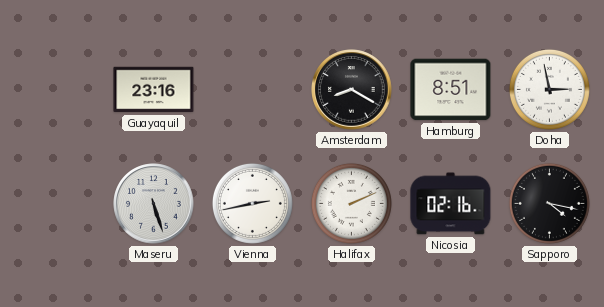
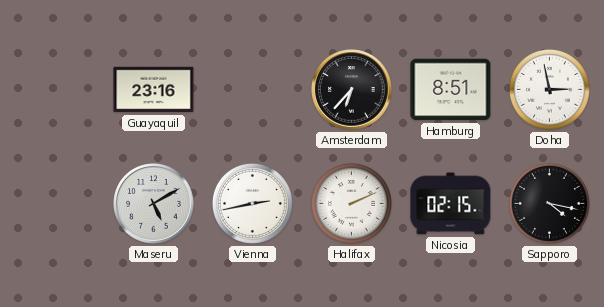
Amsterdam: 8:20 -> 6:37
Maseru: 5:27 -> 5:10
Nicosia: 02:16 -> 02:15
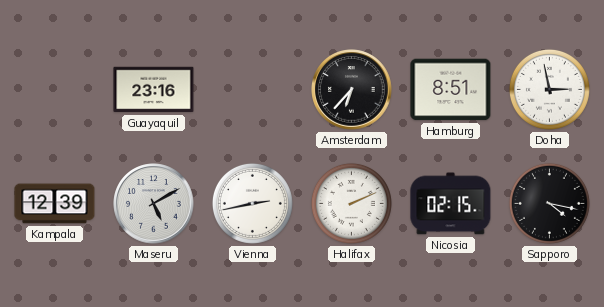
Kampala: none -> 12:39
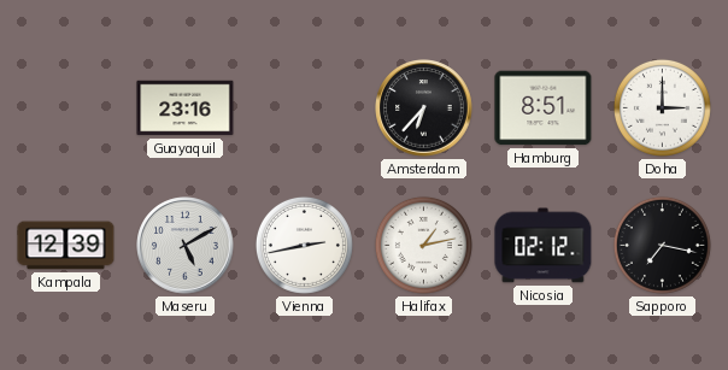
Doha: 2:58 -> 3:00
Halifax: 2:11 -> 1:13
Nicosia: 02:15 -> 02:12
Sapporo: 4:17 -> 7:17
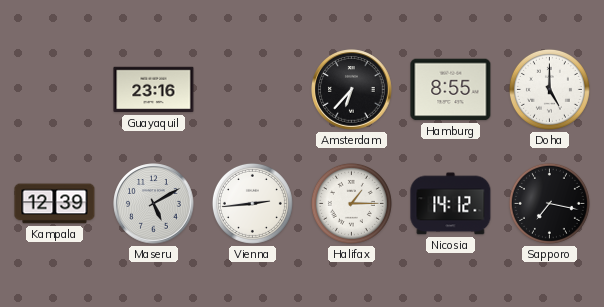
Hamburg: 8:51 -> 8:55
Doha: 3:00 -> 5:00
Vienna: 2:43 -> 2:44
Halifax: 1:13 -> 1:15
Nicosia: 02:12 -> 14:12
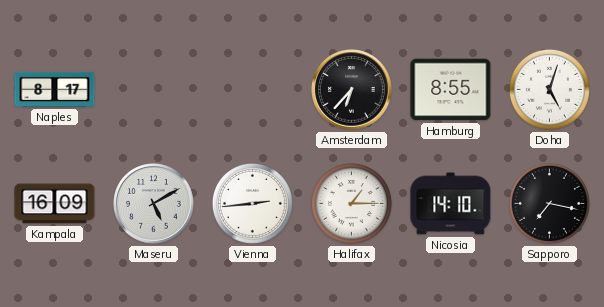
Naples: none -> 8:17
Guayaquil: 23:16 -> none
Doha: 5:00 -> 5:03
Kampala: 12:39 -> 16:09
Nicosia: 14:12 -> 14:10
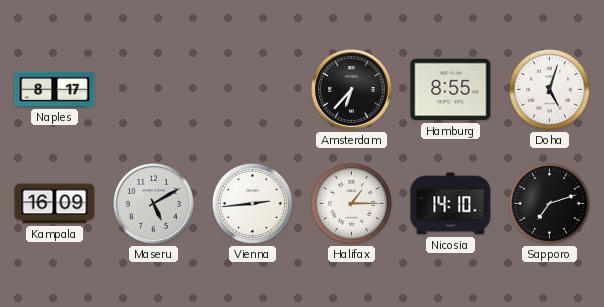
Sapporo: 7:17 -> 7:12
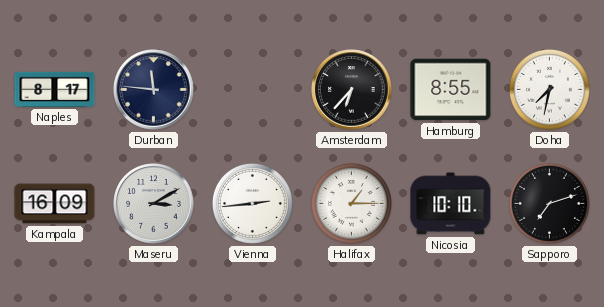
Durban: none -> 11:46
Doha: 5:03 -> 7:32
Maseru: 5:10 -> 3:10
Nicosia: 14:10 -> 10:10
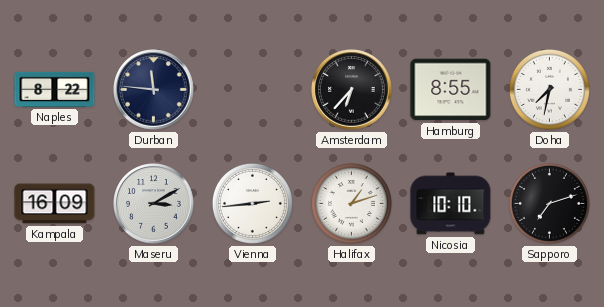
Naples: 8:17 -> 8:22
Halifax: 1:15 -> 1:12
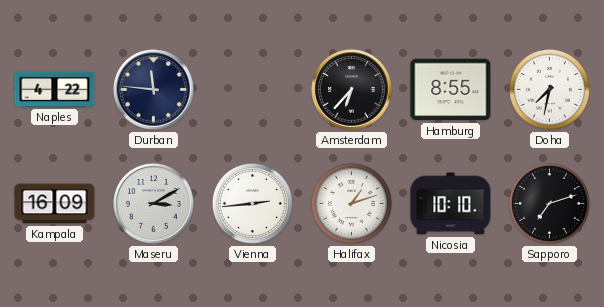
Naples: 8:22 -> 4:22
